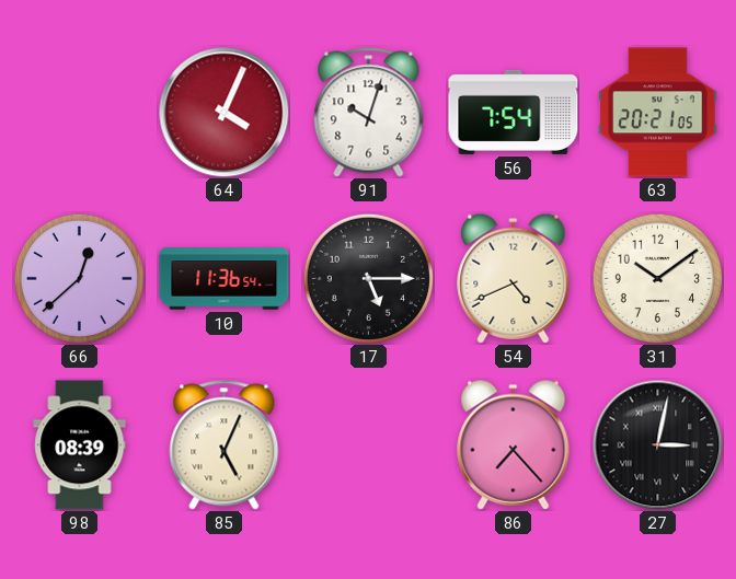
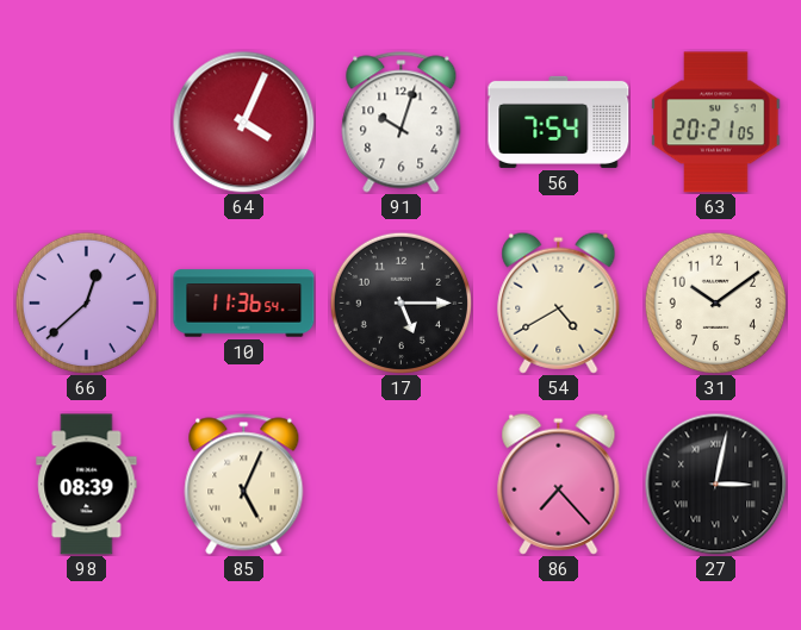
54: 4:41 -> 4:40
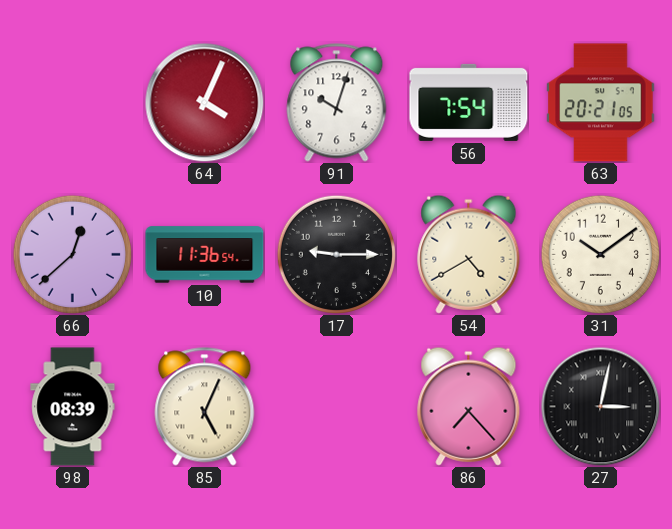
17: 5:15 -> 9:15
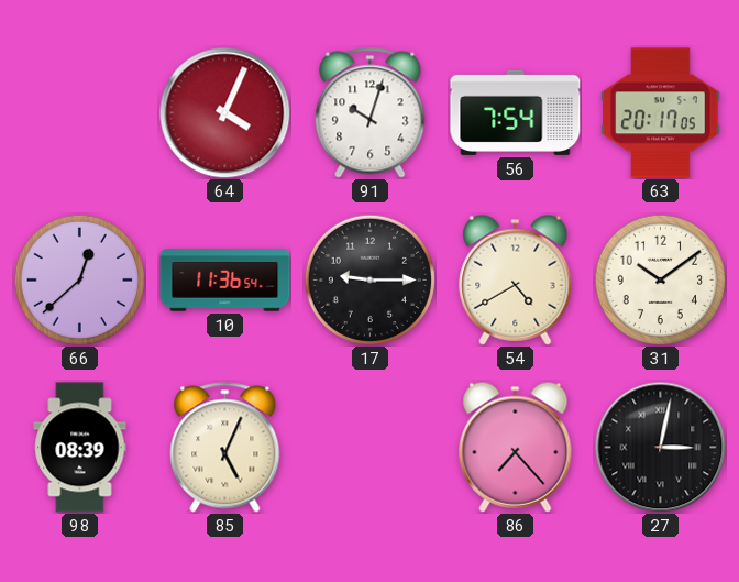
63: 20:21 -> 20:17
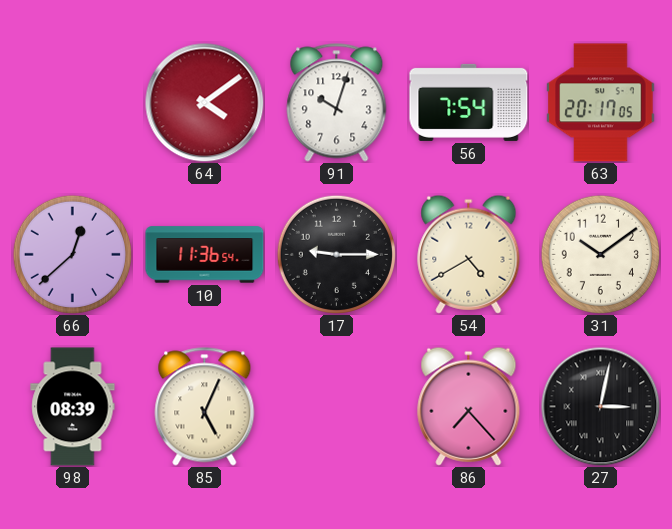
64: 4:04 -> 4:09
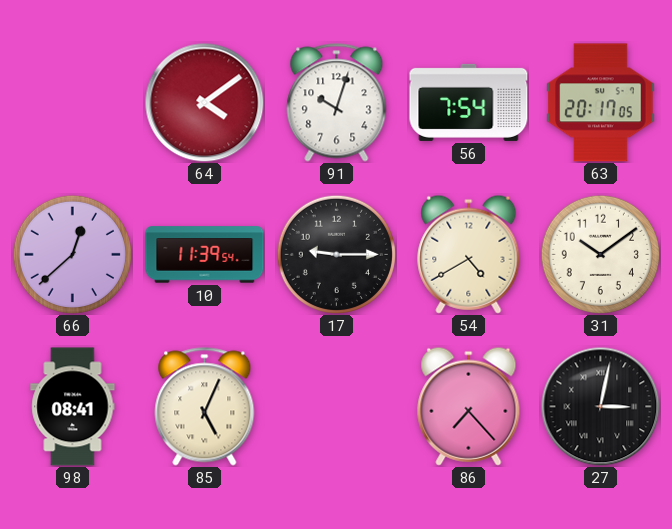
10: 11:36 -> 11:39
98: 08:39 -> 08:41
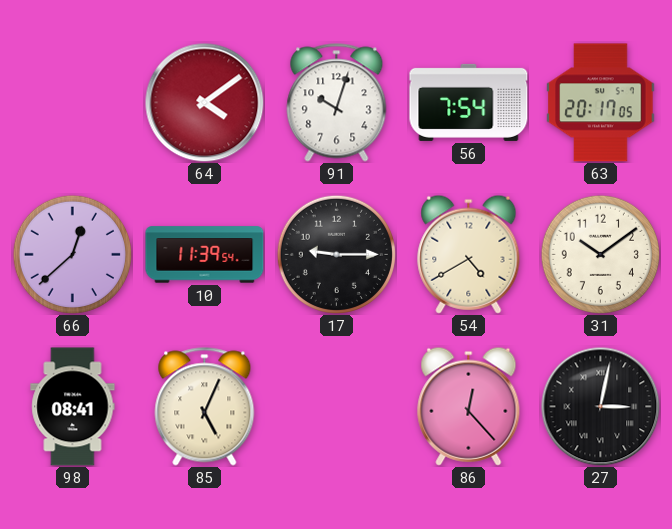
86: 7:23 -> 12:23
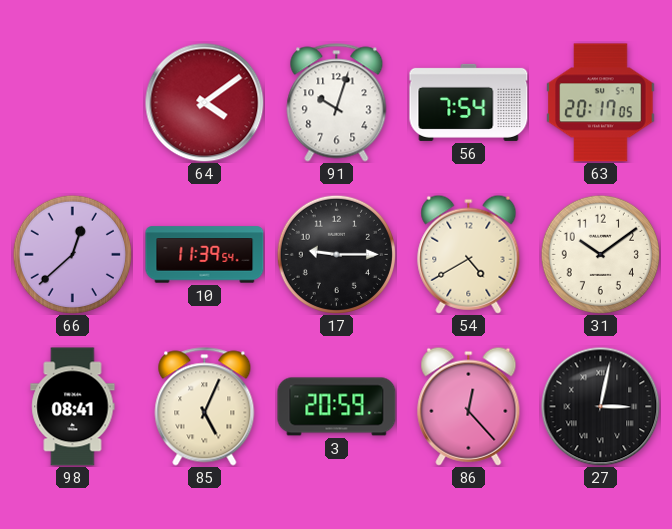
3: none -> 20:59
